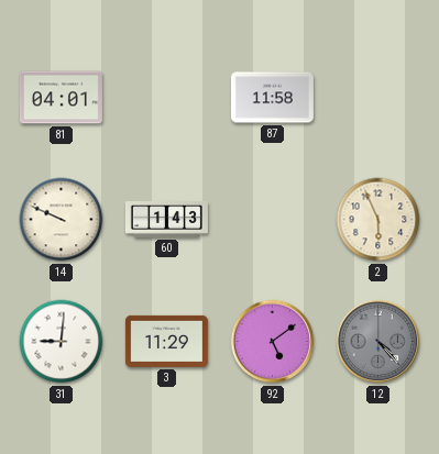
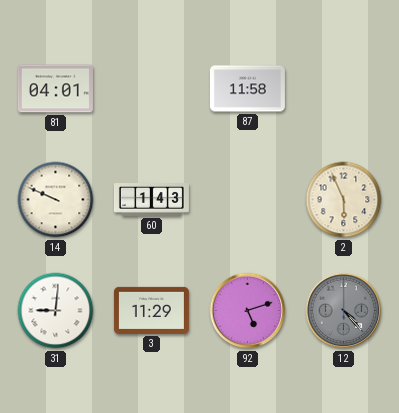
92: 5:09 -> 5:12
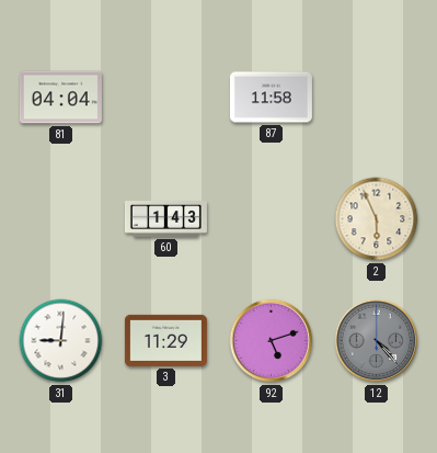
81: 04:01 -> 04:04
14: 9:49 -> none
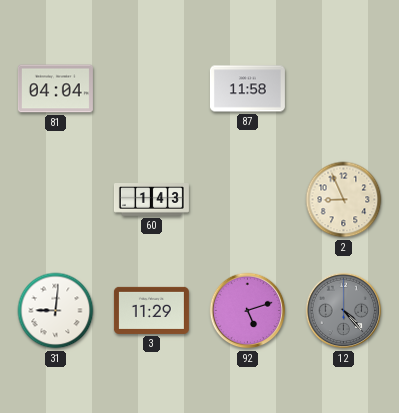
2: 5:56 -> 8:56
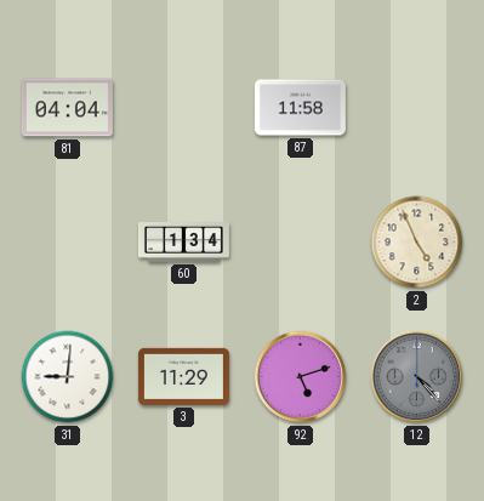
60: 1:43 -> 1:34
2: 8:56 -> 4:56
